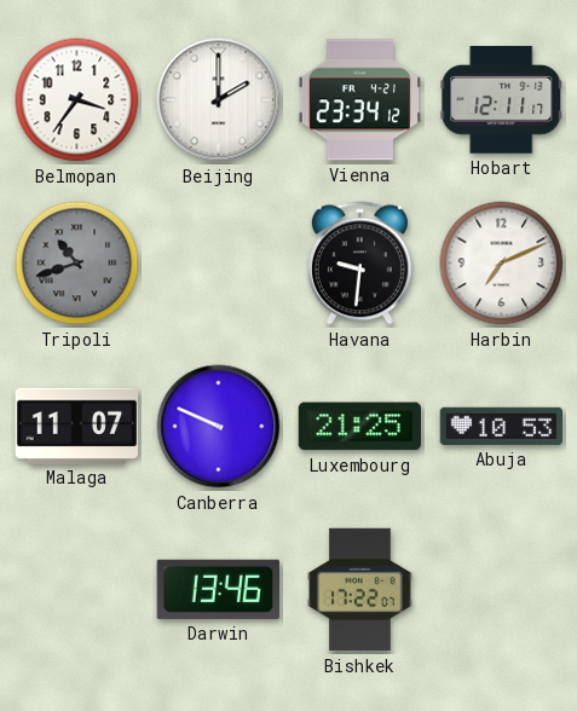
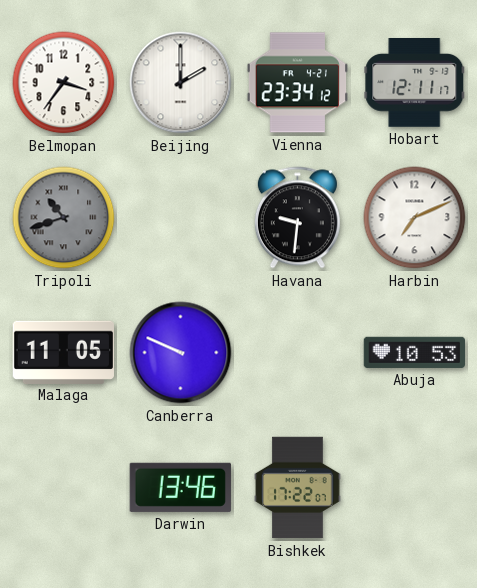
Malaga: 11:07 -> 11:05
Luxembourg: 21:25 -> none
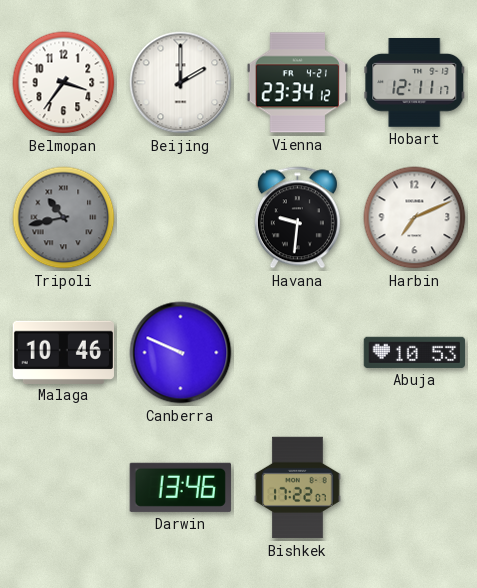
Tripoli: 10:42 -> 10:43
Malaga: 11:05 -> 10:46
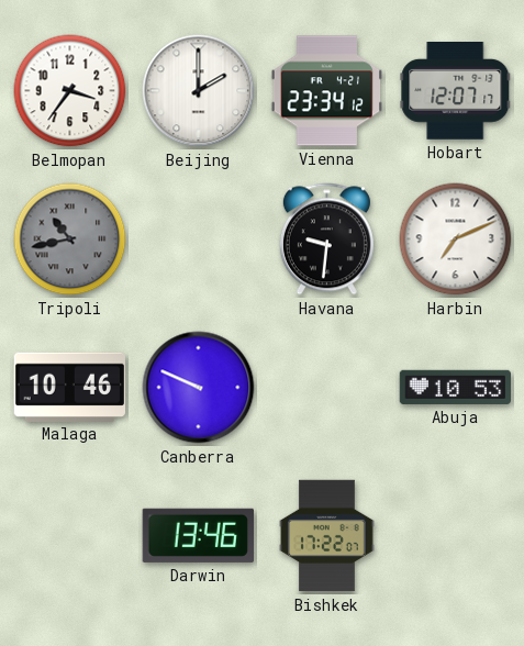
Hobart: 12:11 -> 12:07
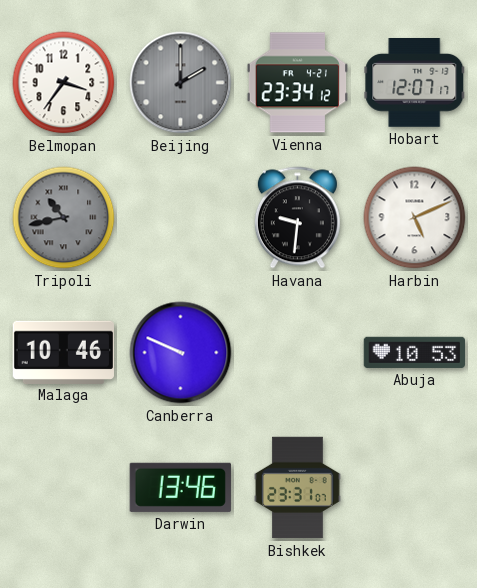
Beijing dial: white -> grey
Harbin: 7:11 -> 5:11
Bishkek: 17:22 -> 23:31
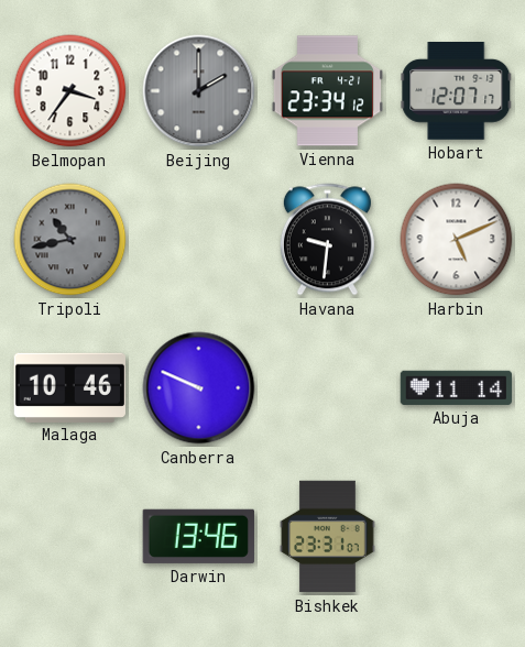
Abuja: 10:53 -> 11:14
